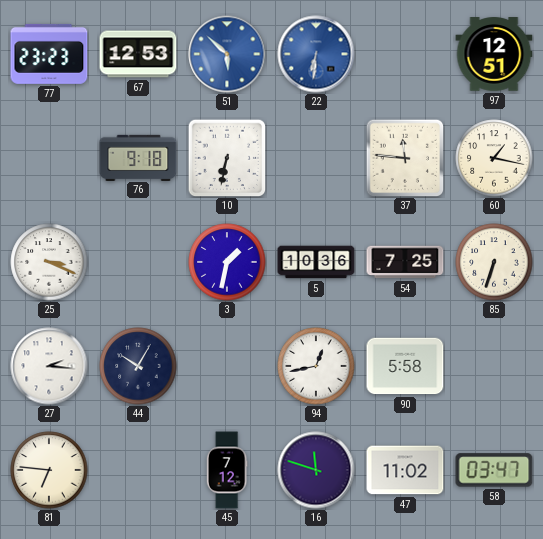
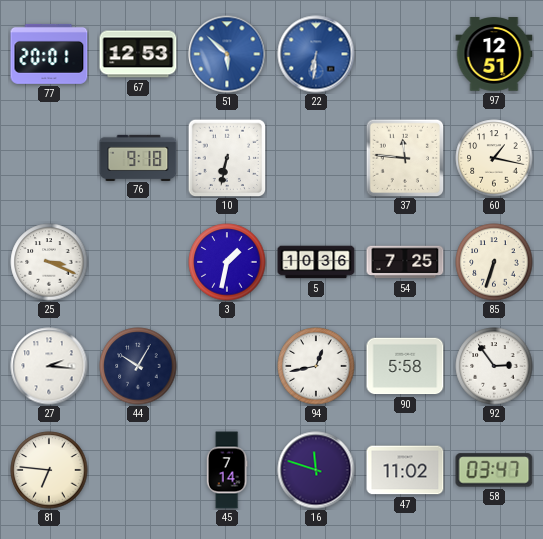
77: 23:23 -> 20:01
92: none -> 2:54
45: 7:12 -> 7:14
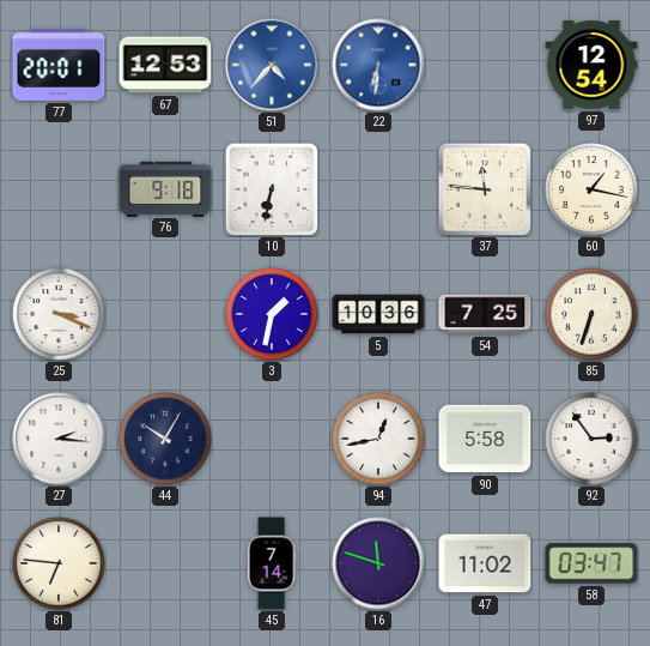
51: 5:52 -> 4:37
97: 12:51 -> 12:54
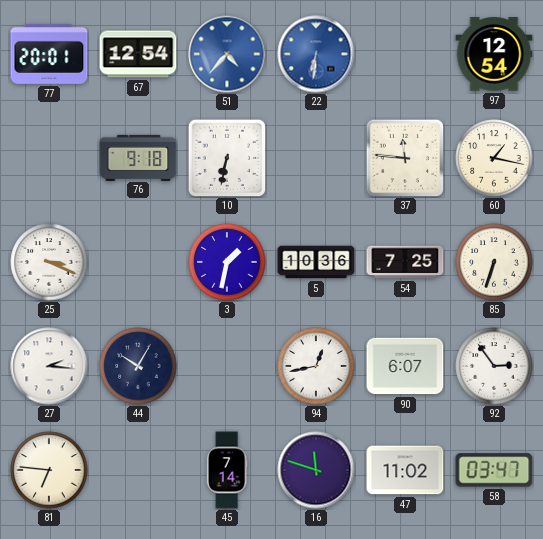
67: 12:53 -> 12:54
90: 5:58 -> 6:07
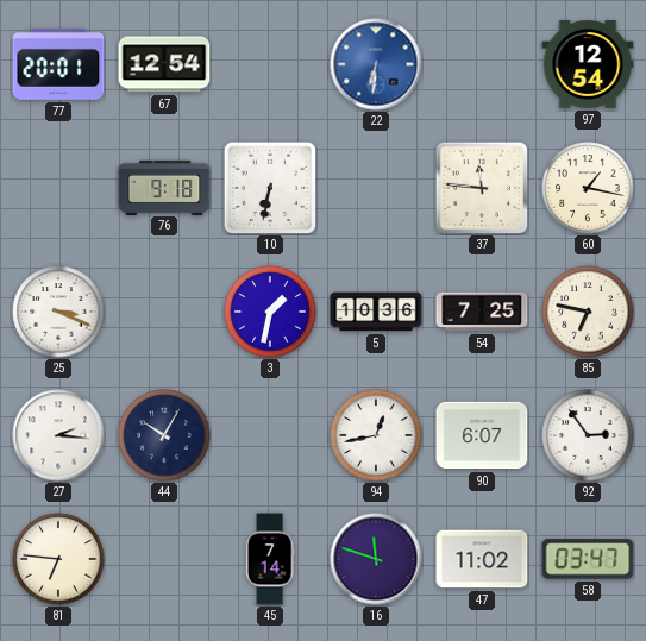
51: 4:37 -> none
85: 6:33 -> 6:47
